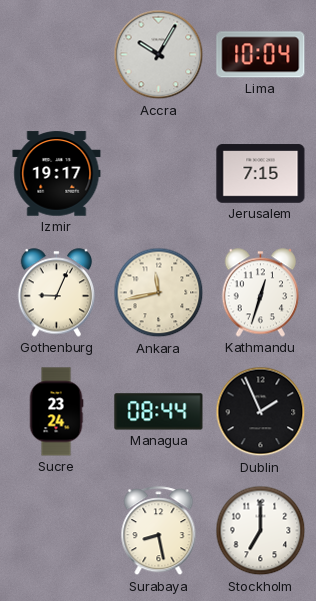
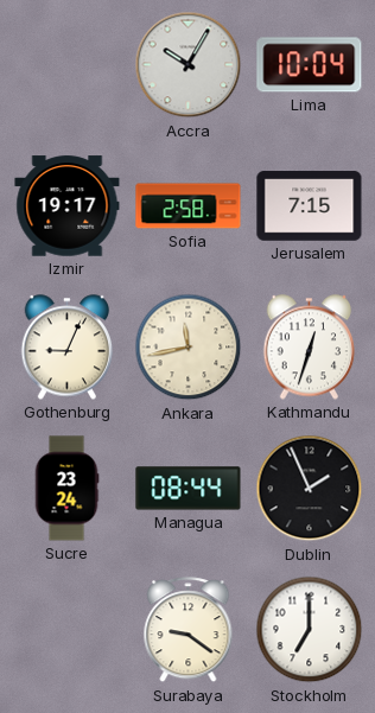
Sofia: none -> 2:58
Surabaya: 8:28 -> 9:21
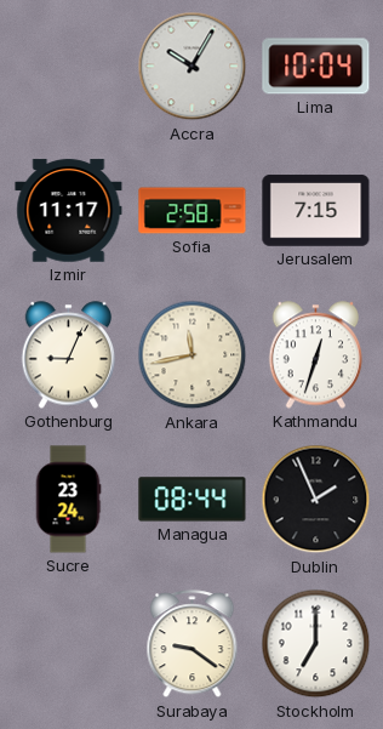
Izmir: 19:17 -> 11:17
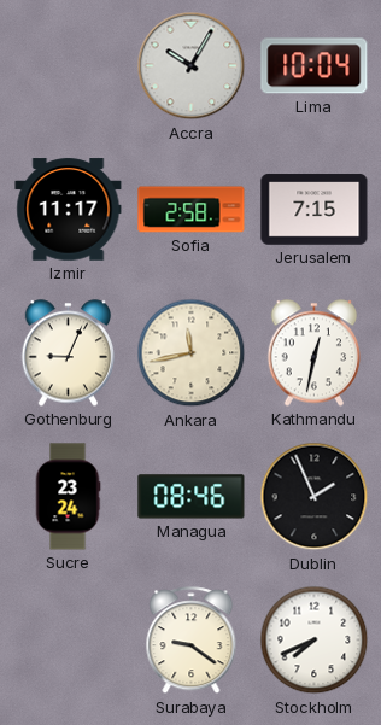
Kathmandu: 12:33 -> 12:32
Managua: 08:44 -> 08:46
Stockholm: 7:00 -> 7:41
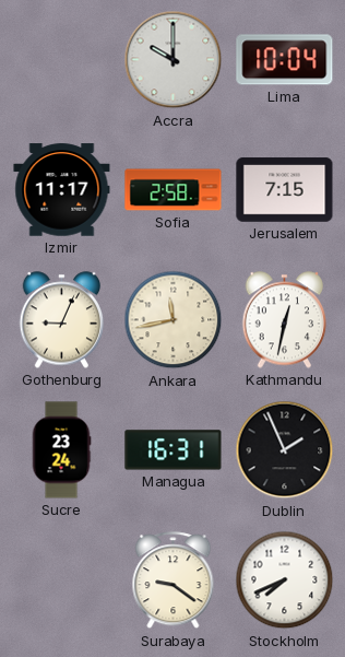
Accra: 10:05 -> 10:00
Managua: 08:46 -> 16:31
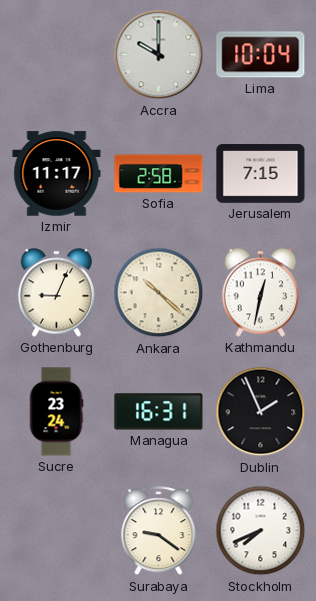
Ankara: 11:43 -> 10:22
